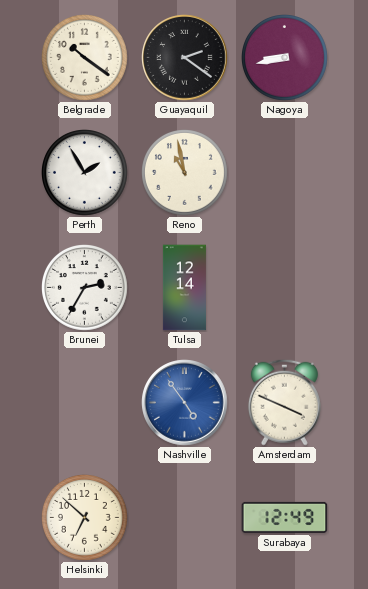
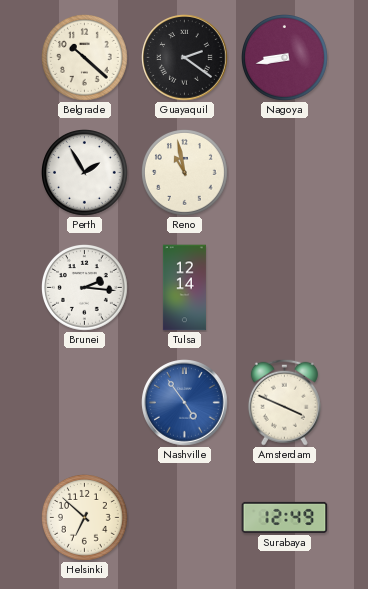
Belgrade: 10:21 -> 10:22
Brunei: 2:35 -> 2:16
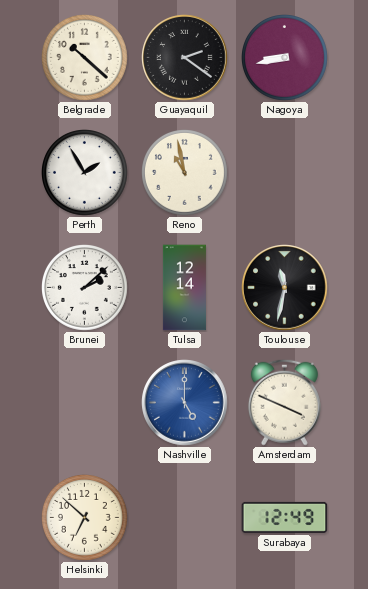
Brunei: 2:16 -> 2:08
Toulouse: none -> 11:32
Nashville: 4:54 -> 5:00
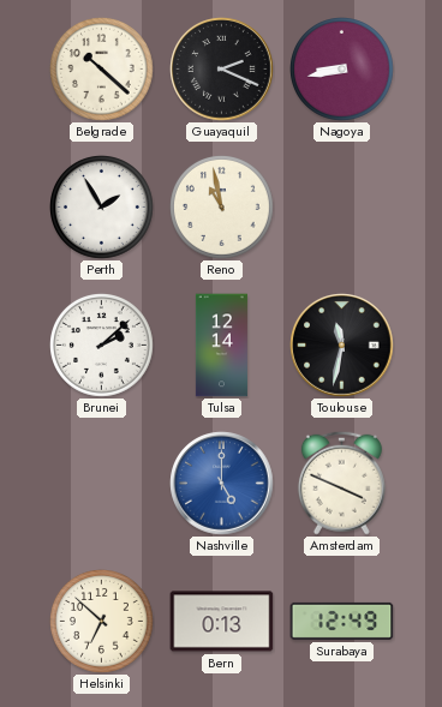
Guayaquil: 2:21 -> 2:19
Bern: none -> 0:13
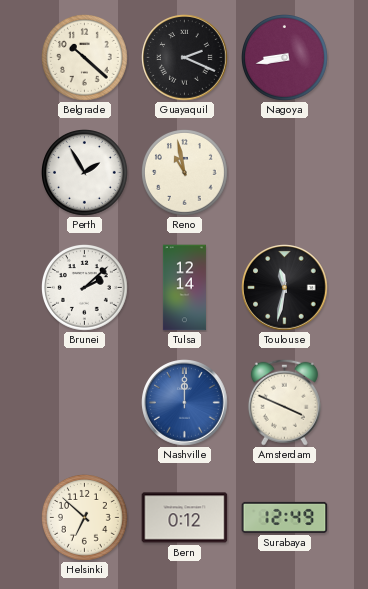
Nashville: 5:00 -> 12:00
Bern: 0:13 -> 0:12
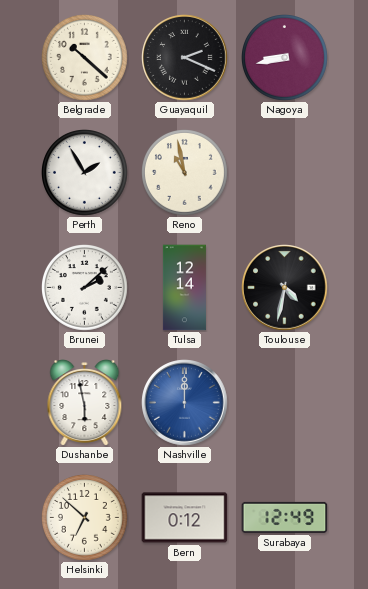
Toulouse: 11:32 -> 4:32
Dushanbe: none -> 5:58
Amsterdam: 3:49 -> none
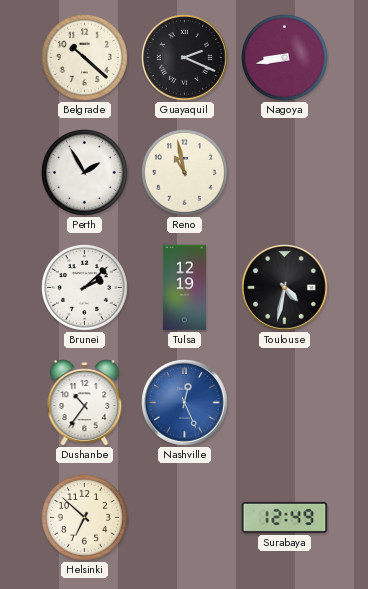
Tulsa: 12:14 -> 12:19
Dushanbe: 5:58 -> 10:36
Nashville: 12:00 -> 12:26
Bern: 0:12 -> none
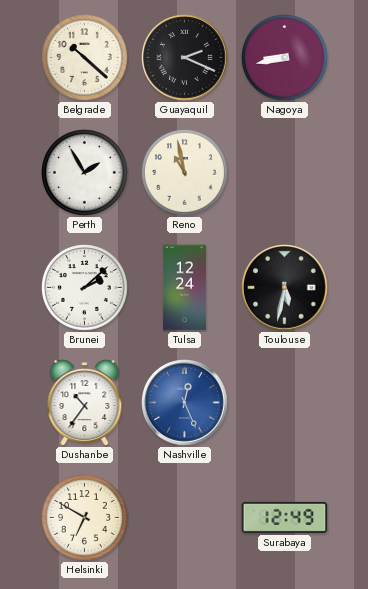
Tulsa: 12:19 -> 12:24
Toulouse: 4:32 -> 5:32
Helsinki: 6:52 -> 6:50
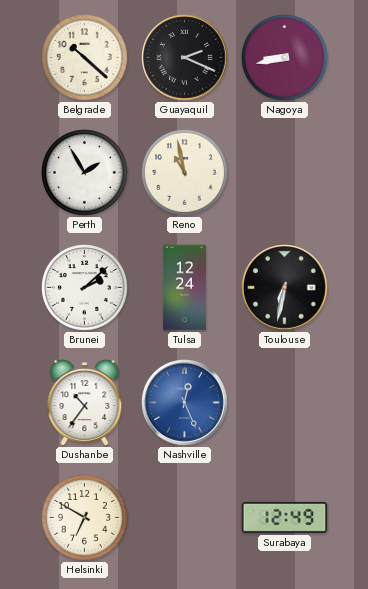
Toulouse: 5:32 -> 6:32
